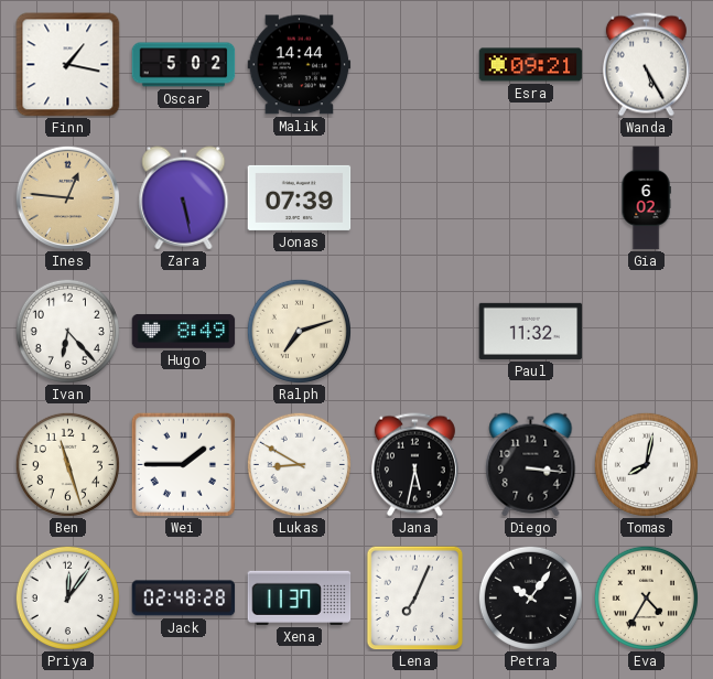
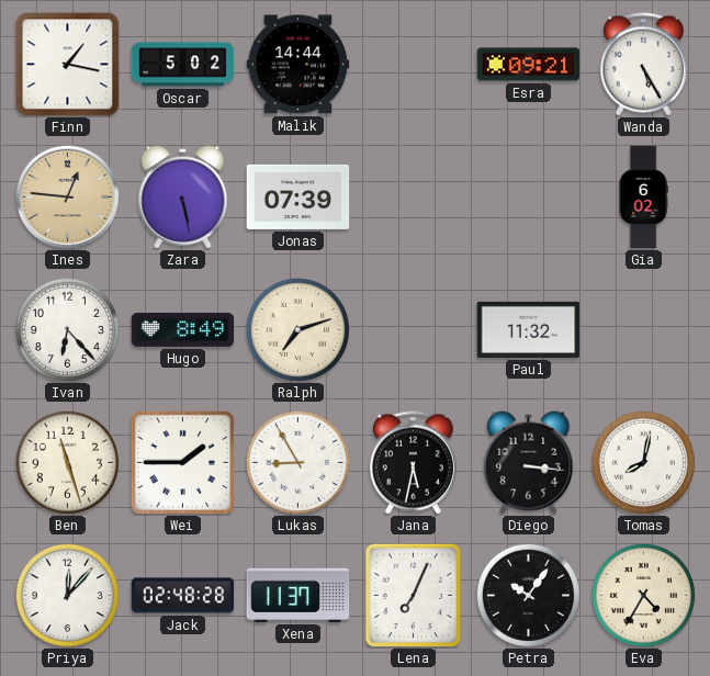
Lukas: 8:50 -> 8:55
Priya: 12:06 -> 12:07
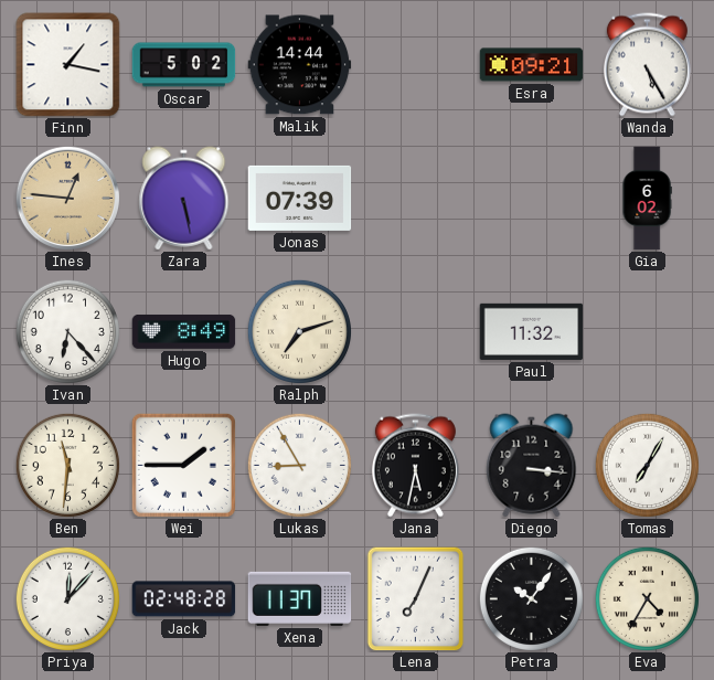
Ben: 11:27 -> 11:31
Tomas: 8:02 -> 7:05
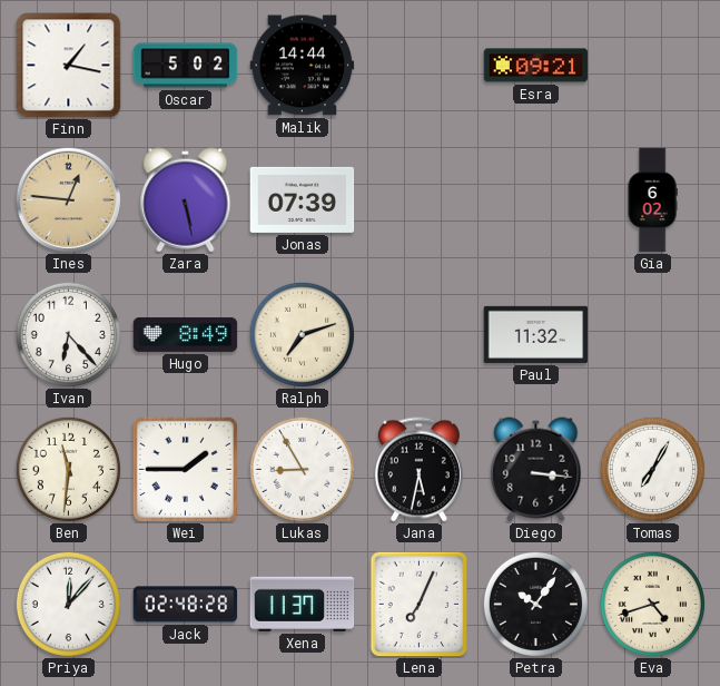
Wanda: 5:25 -> none
Eva: 4:35 -> 4:42
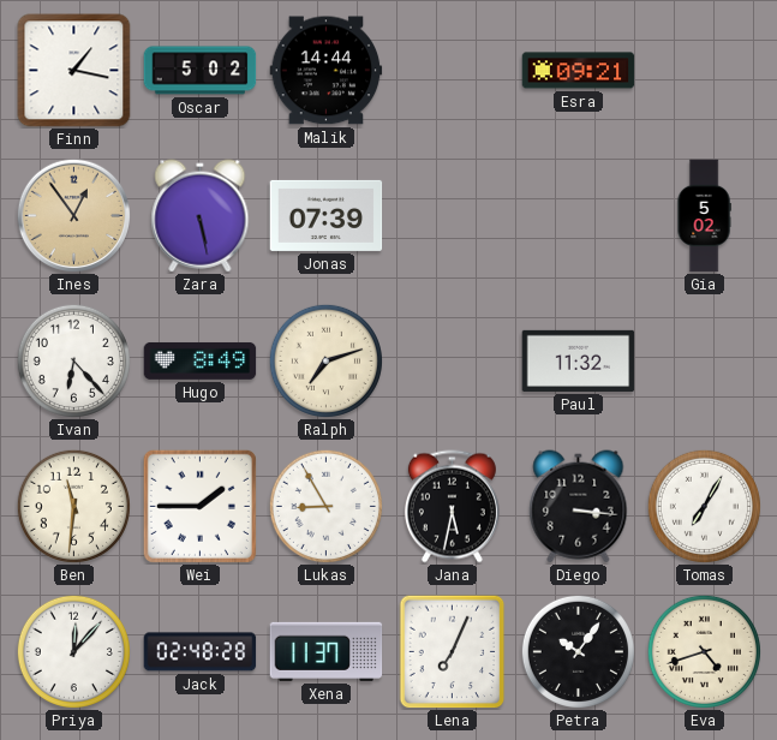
Ines: 12:46 -> 12:54
Gia: 6:02 -> 5:02
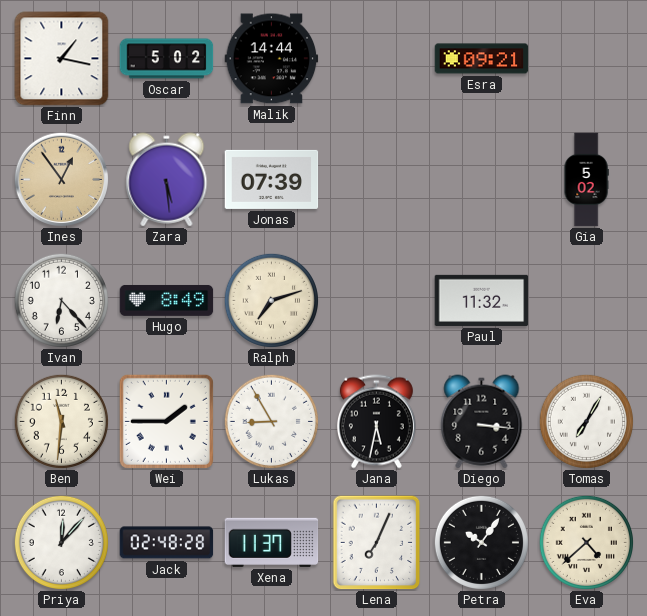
Zara: 5:28 -> 5:29
Eva: 4:42 -> 4:38
